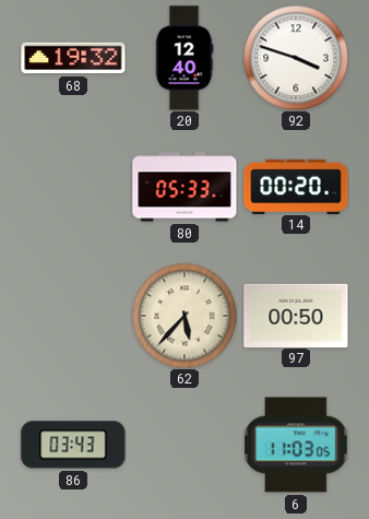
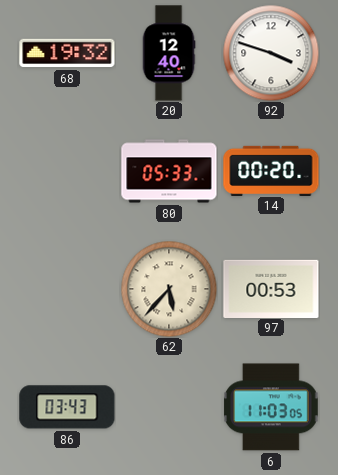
97: 00:50 -> 00:53
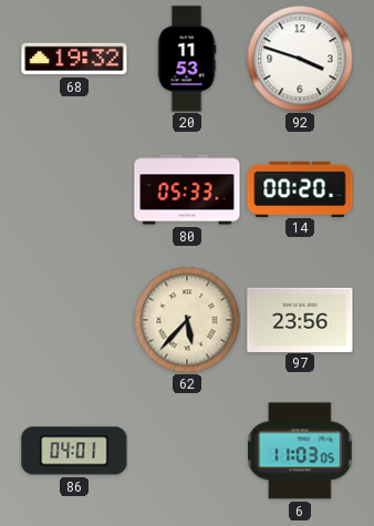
20: 12:40 -> 11:53
97: 00:53 -> 23:56
86: 03:43 -> 04:01
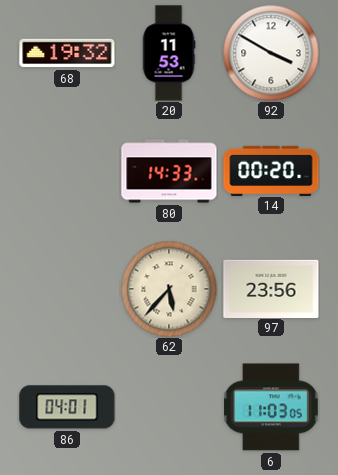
92: 3:48 -> 3:50
80: 05:33 -> 14:33
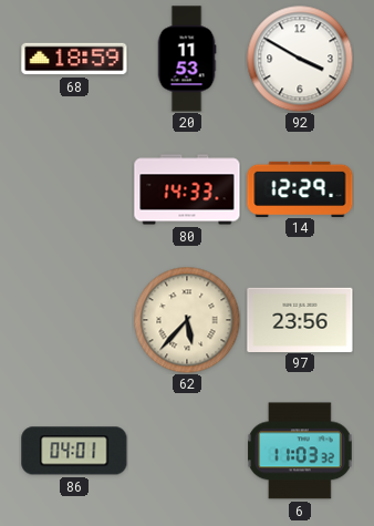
68: 19:32 -> 18:59
14: 00:20 -> 12:29
6: 11:03:05 -> 11:03:32
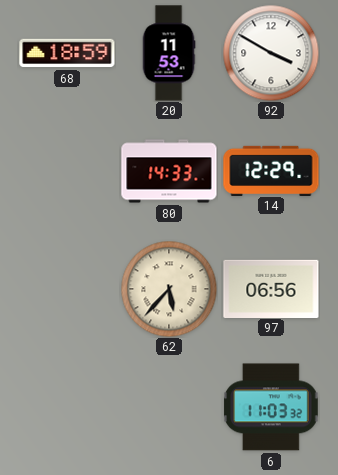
97: 23:56 -> 06:56
86: 04:01 -> none
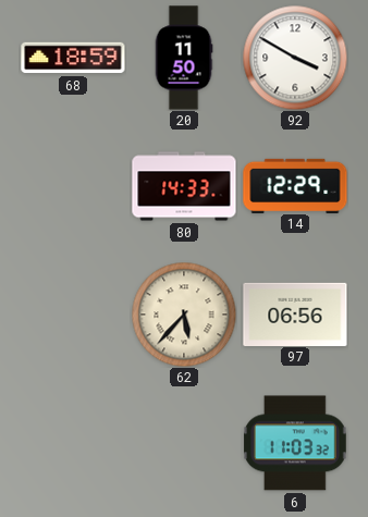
20: 11:53 -> 11:50
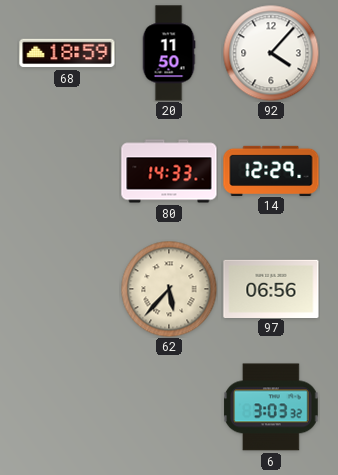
92: 3:50 -> 4:07
6: 11:03 -> 3:03
